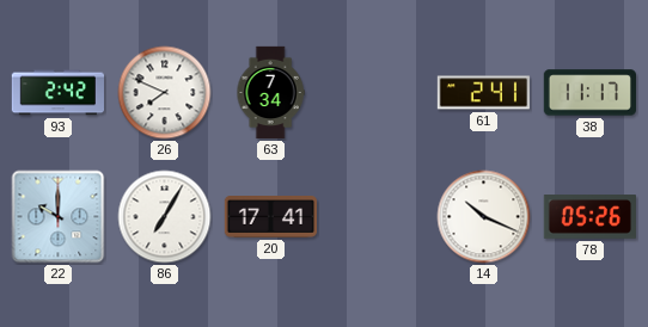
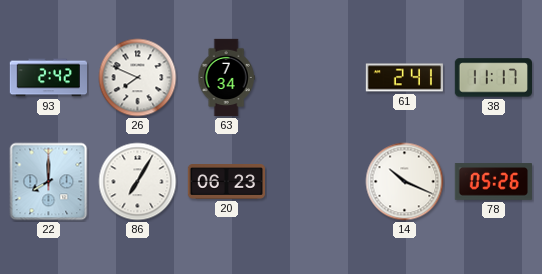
22: 10:00 -> 8:00
20: 17:41 -> 06:23
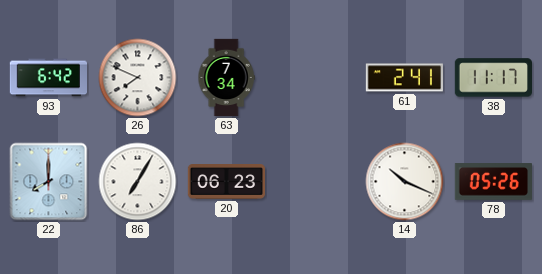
93: 2:42 -> 6:42
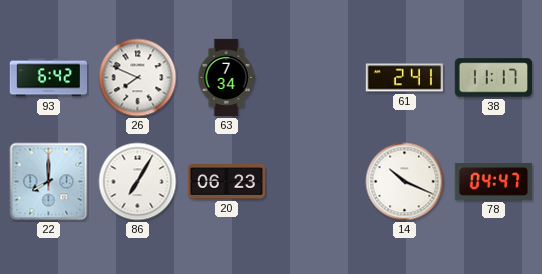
78: 05:26 -> 04:47
